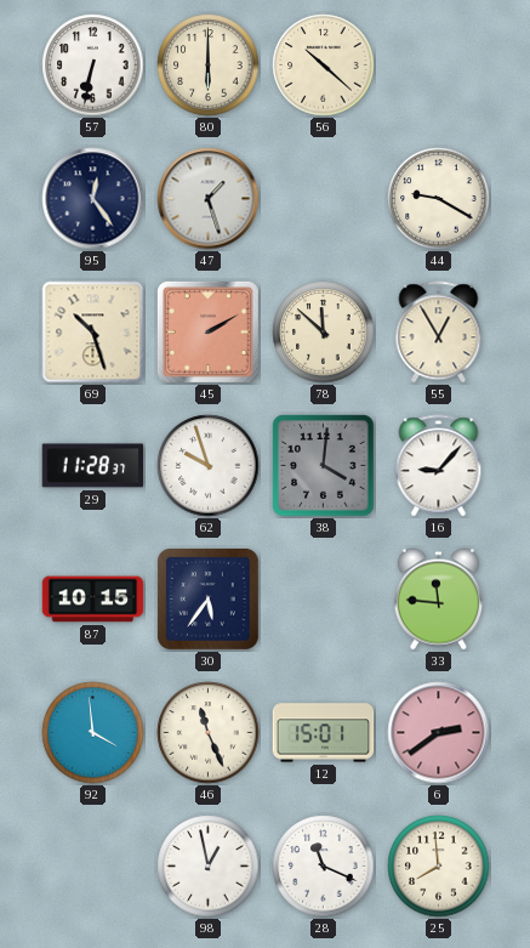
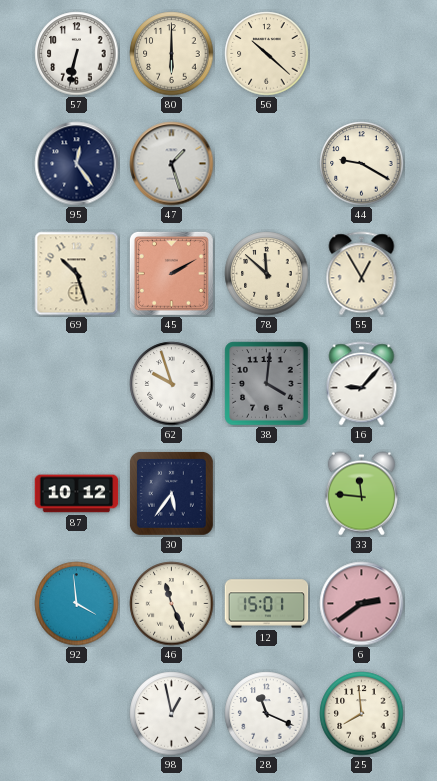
29: 11:28 -> none
87: 10:15 -> 10:12
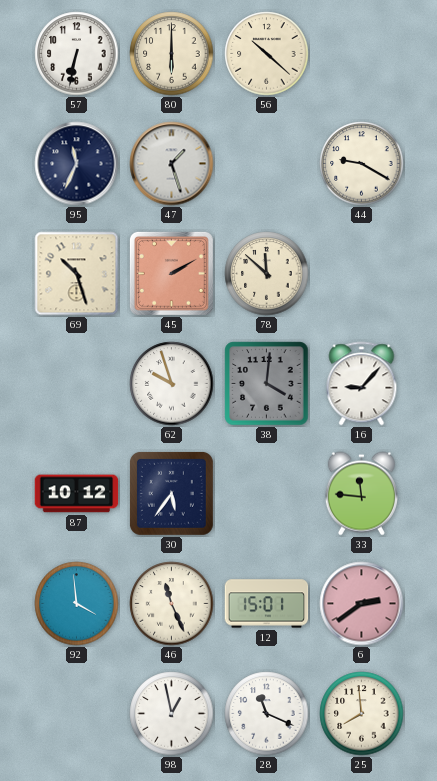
95: 12:24 -> 11:34
55: 12:55 -> none
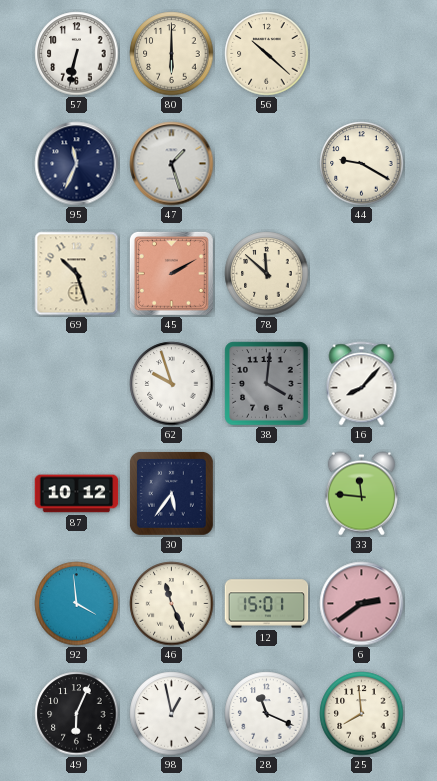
16: 9:07 -> 8:07
49: none -> 6:04
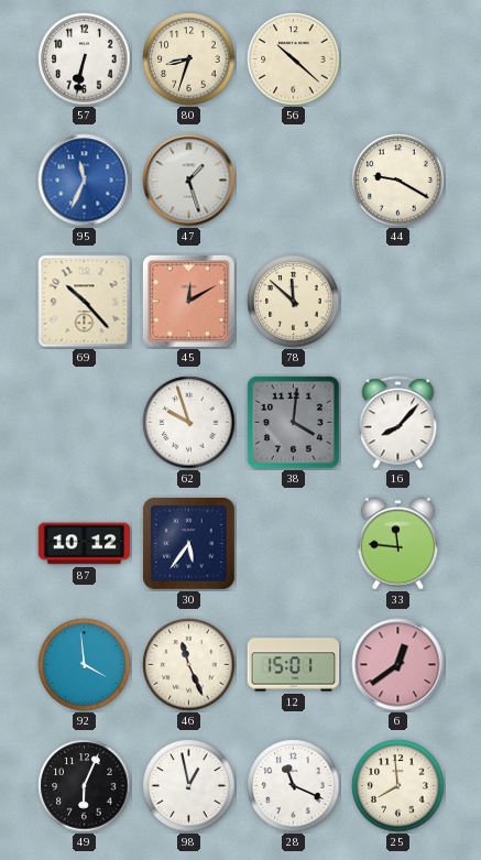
80: 6:00 -> 8:33
95 dial: navy -> blue
69: 10:27 -> 10:23
45: 2:10 -> 12:10
6: 2:39 -> 12:39
